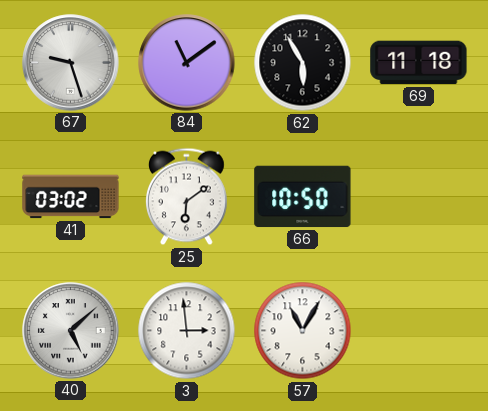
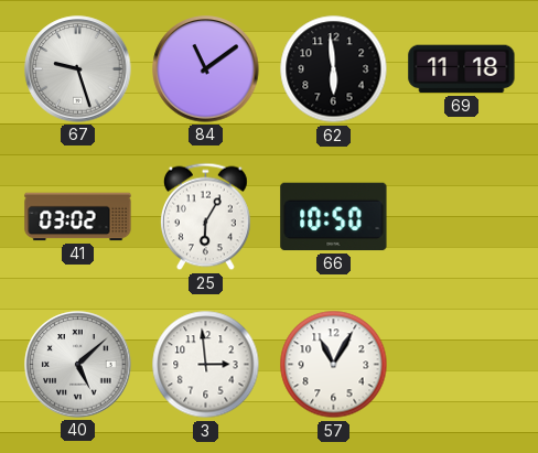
62: 5:55 -> 5:59
25: 6:09 -> 6:05
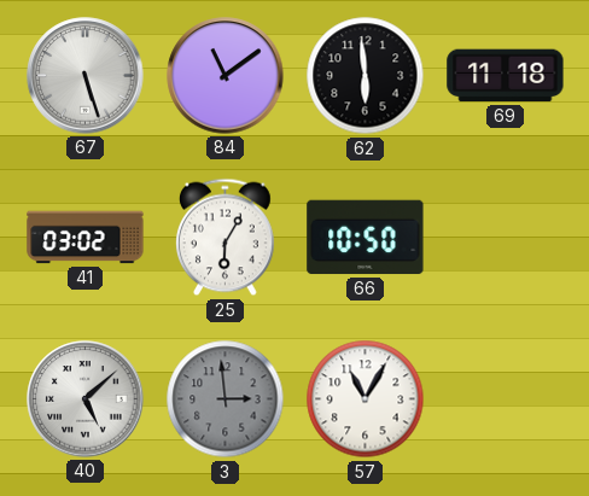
67: 9:27 -> 5:27
3 dial: white -> grey
